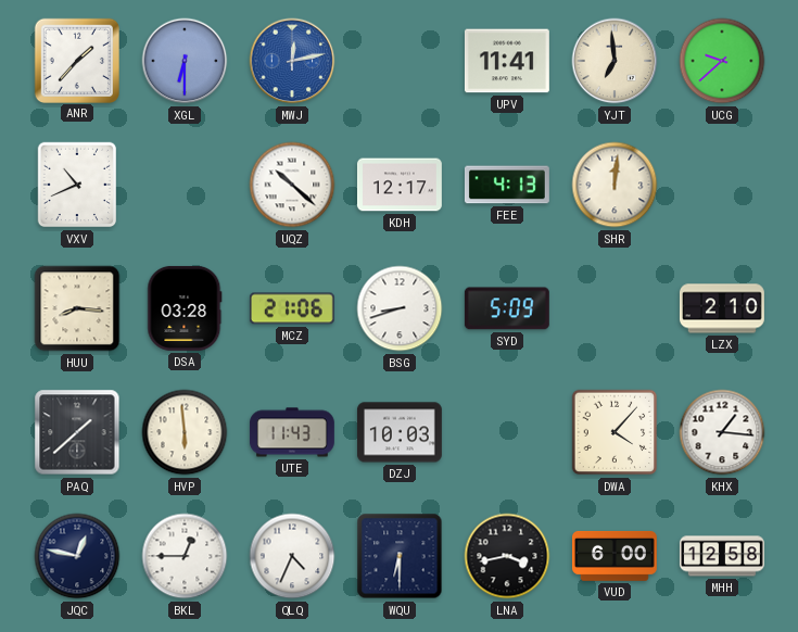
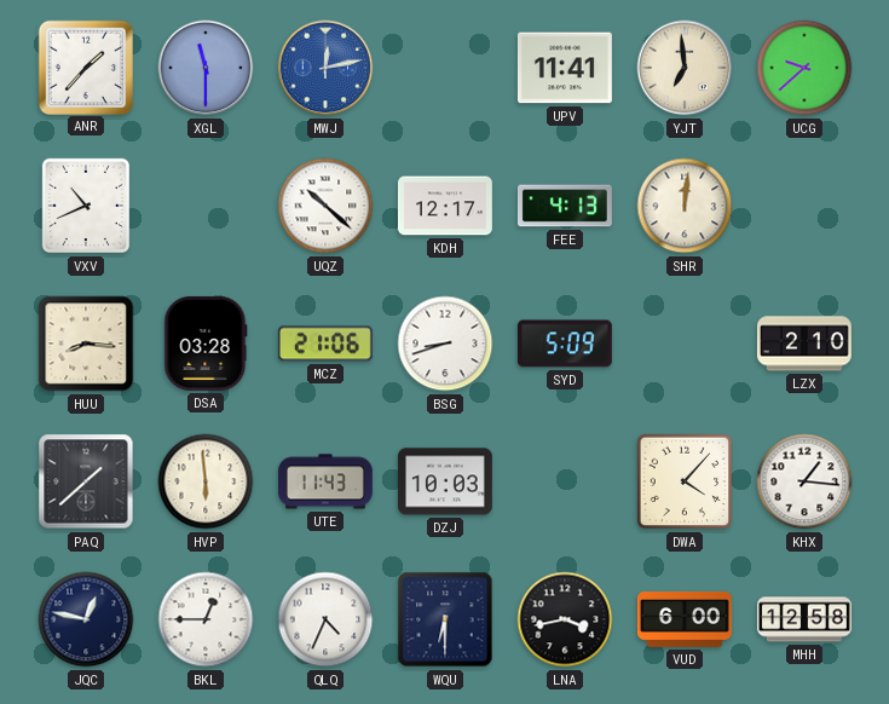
XGL: 6:30 -> 11:30
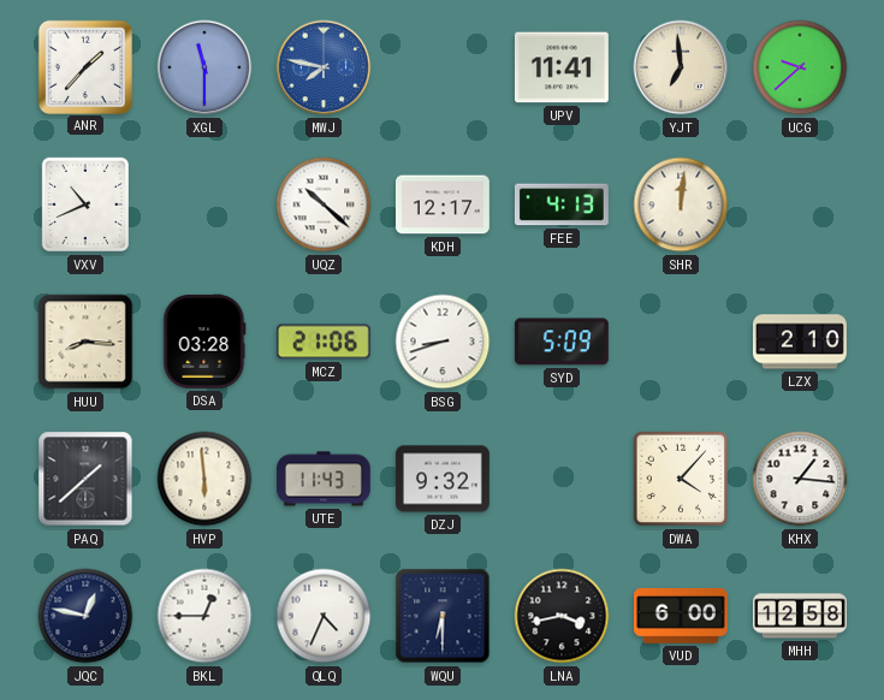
MWJ: 12:13 -> 7:47
DZJ: 10:03 -> 9:32
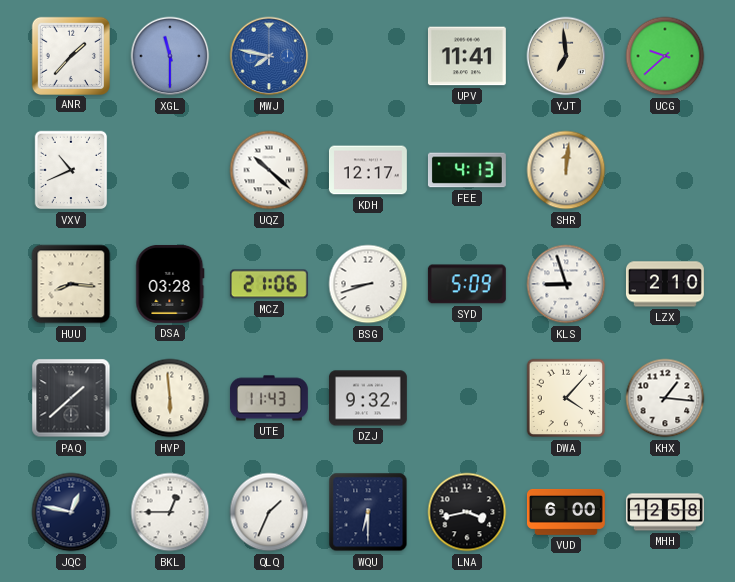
KLS: none -> 8:57
QLQ: 4:34 -> 1:34
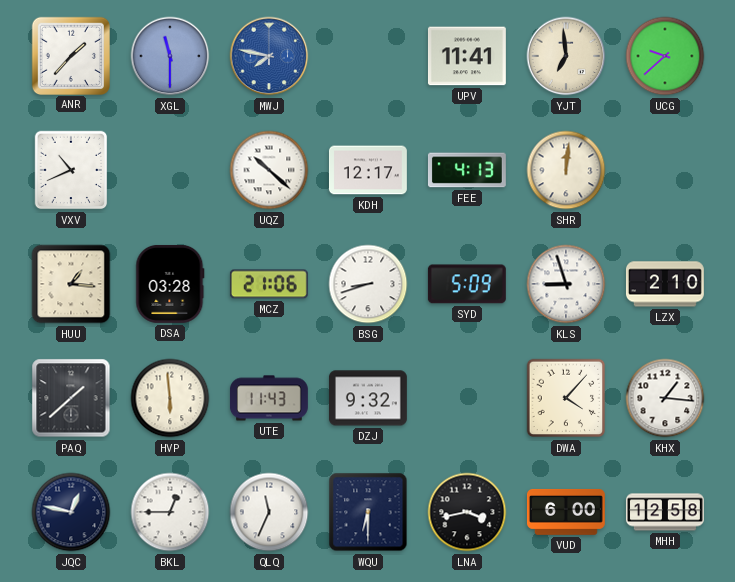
HUU: 8:16 -> 1:16
QLQ: 1:34 -> 11:34
